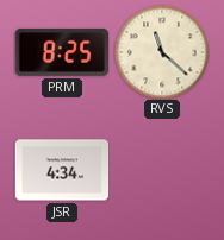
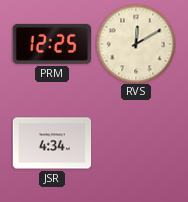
PRM: 8:25 -> 12:25
RVS: 11:22 -> 12:10
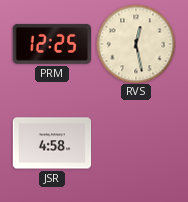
RVS: 12:10 -> 12:28
JSR: 4:34 -> 4:58
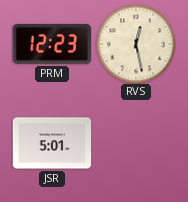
PRM: 12:25 -> 12:23
JSR: 4:58 -> 5:01
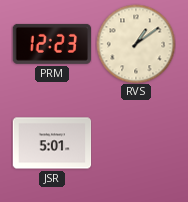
RVS: 12:28 -> 1:09
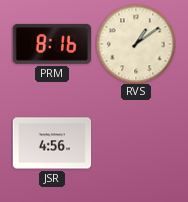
PRM: 12:23 -> 8:16
JSR: 5:01 -> 4:56
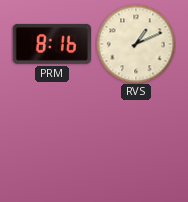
RVS: 1:09 -> 1:11
JSR: 4:56 -> none
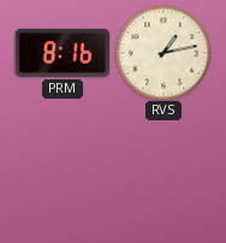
RVS: 1:11 -> 1:13
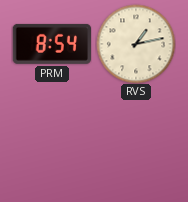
PRM: 8:16 -> 8:54
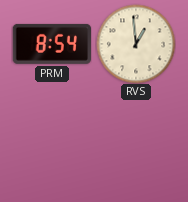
RVS: 1:13 -> 12:59
